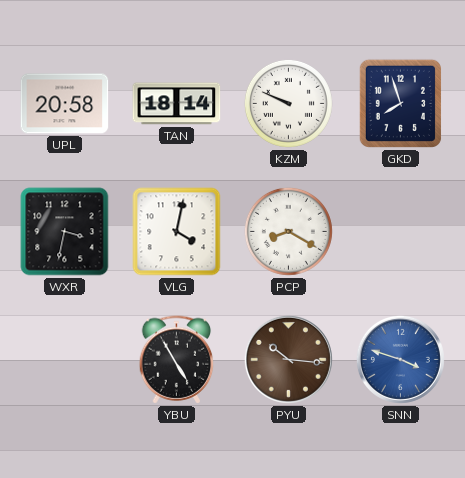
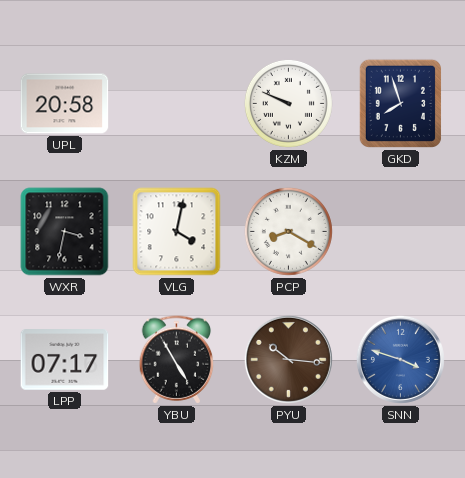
TAN: 18:14 -> none
LPP: none -> 07:17
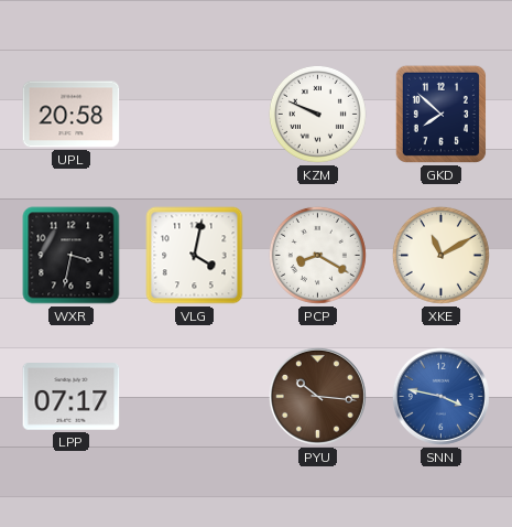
GKD: 7:57 -> 7:52
XKE: none -> 11:10
YBU: 4:55 -> none
SNN: 3:48 -> 3:47
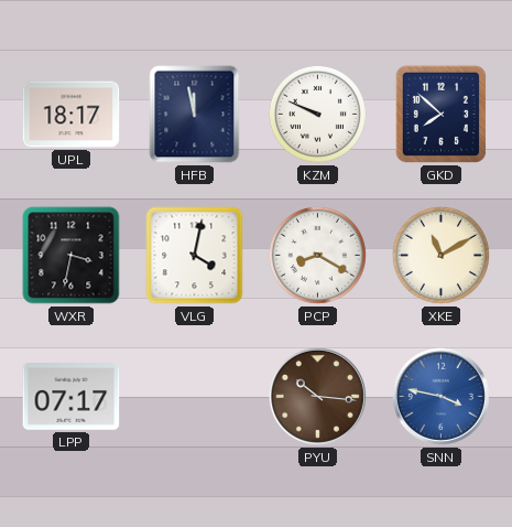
UPL: 20:58 -> 18:17
HFB: none -> 11:58
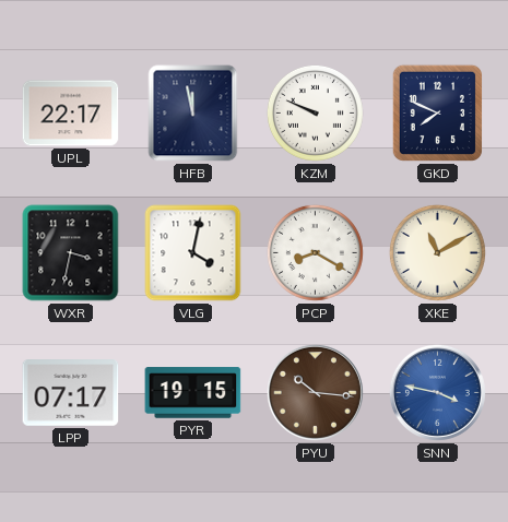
UPL: 18:17 -> 22:17
GKD: 7:52 -> 7:49
PYR: none -> 19:15
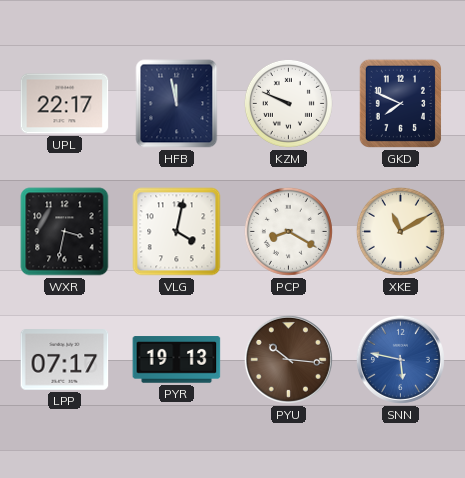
PYR: 19:15 -> 19:13
SNN: 3:47 -> 5:47
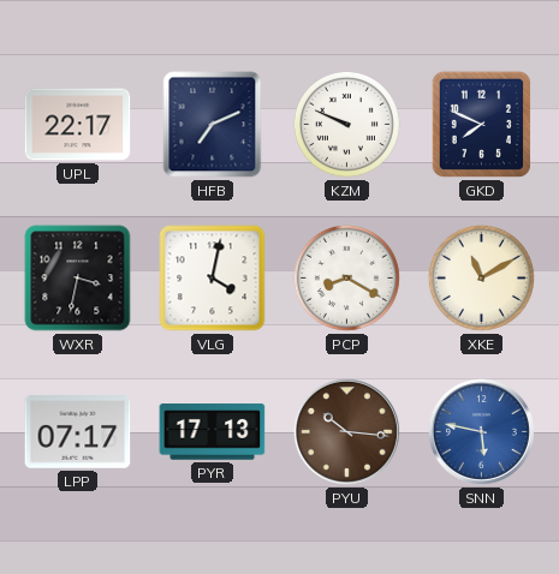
HFB: 11:58 -> 7:11
PYR: 19:13 -> 17:13
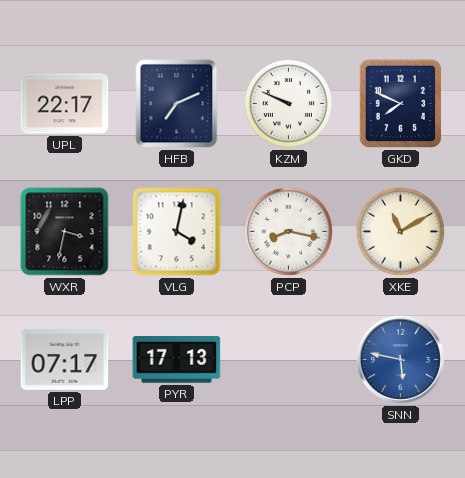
PCP: 8:20 -> 8:17
PYU: 10:16 -> none
